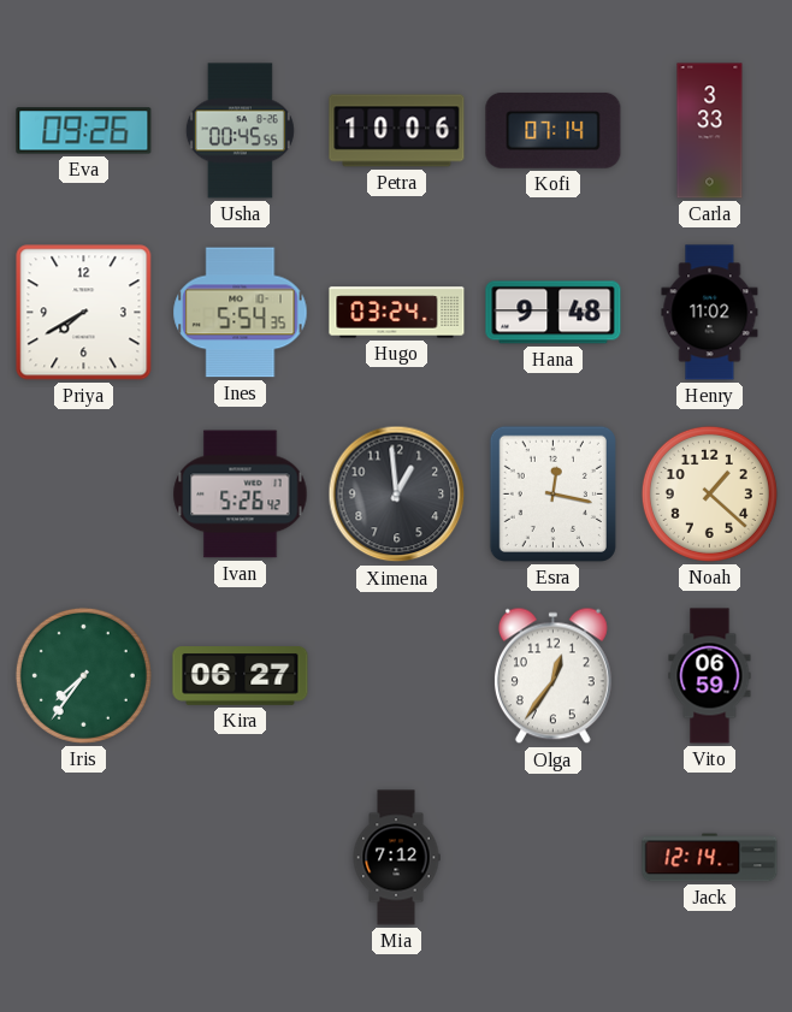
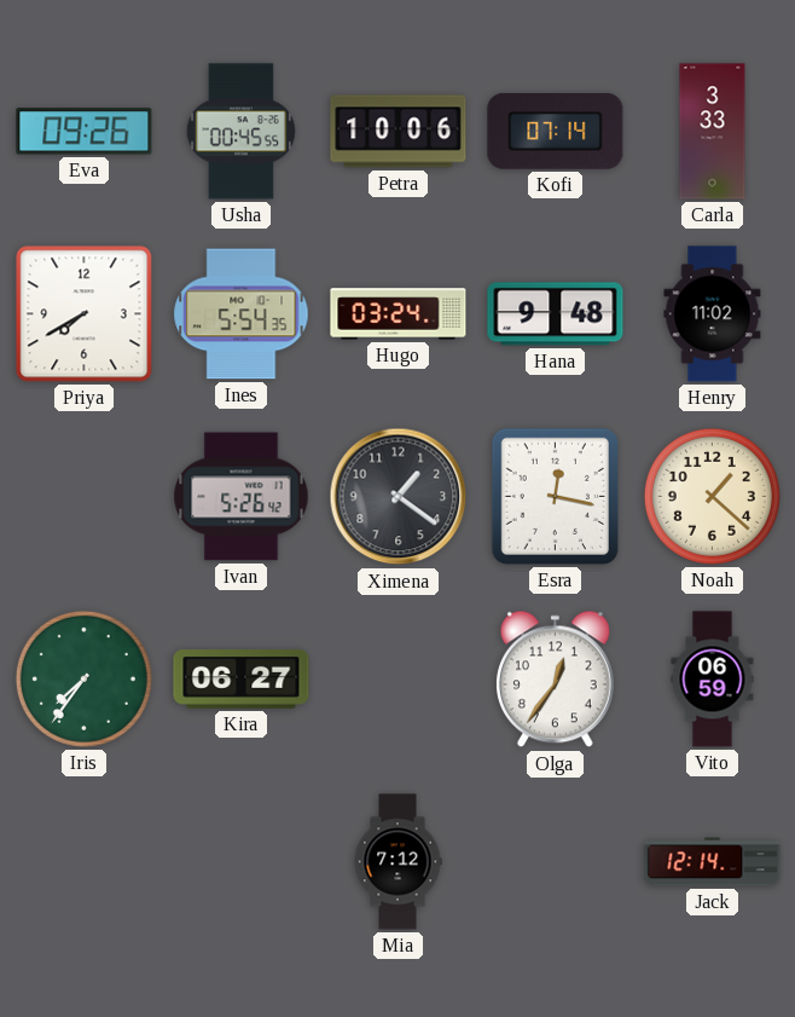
Ximena: 12:59 -> 1:21
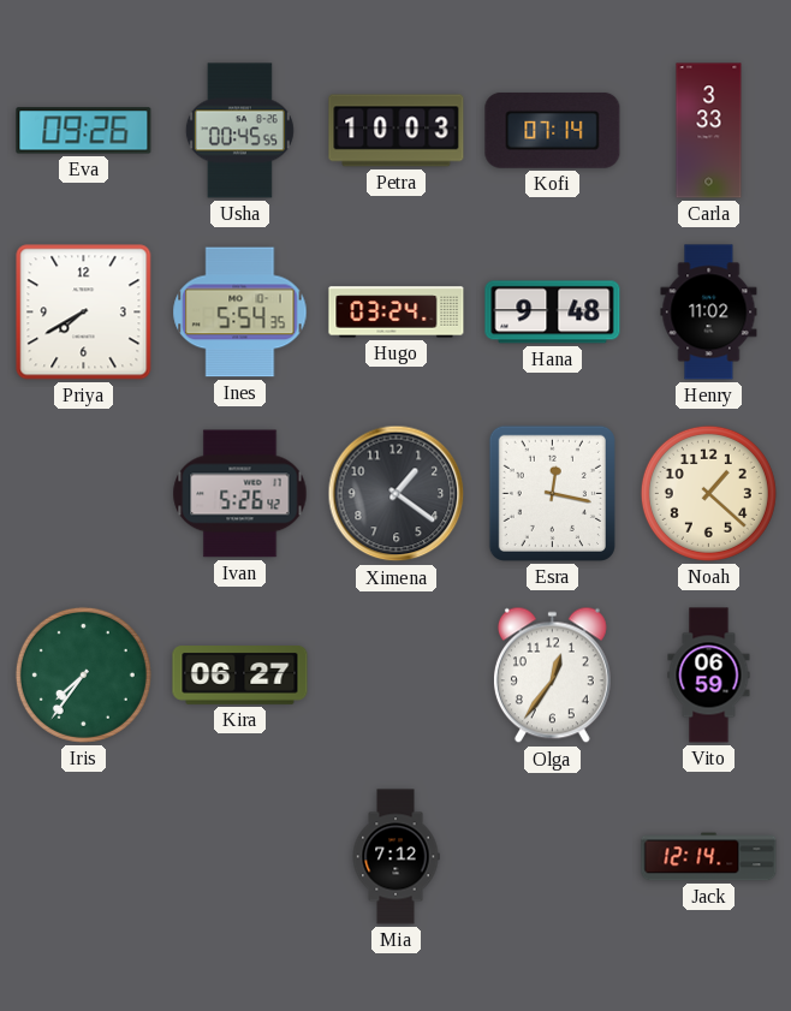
Petra: 10:06 -> 10:03
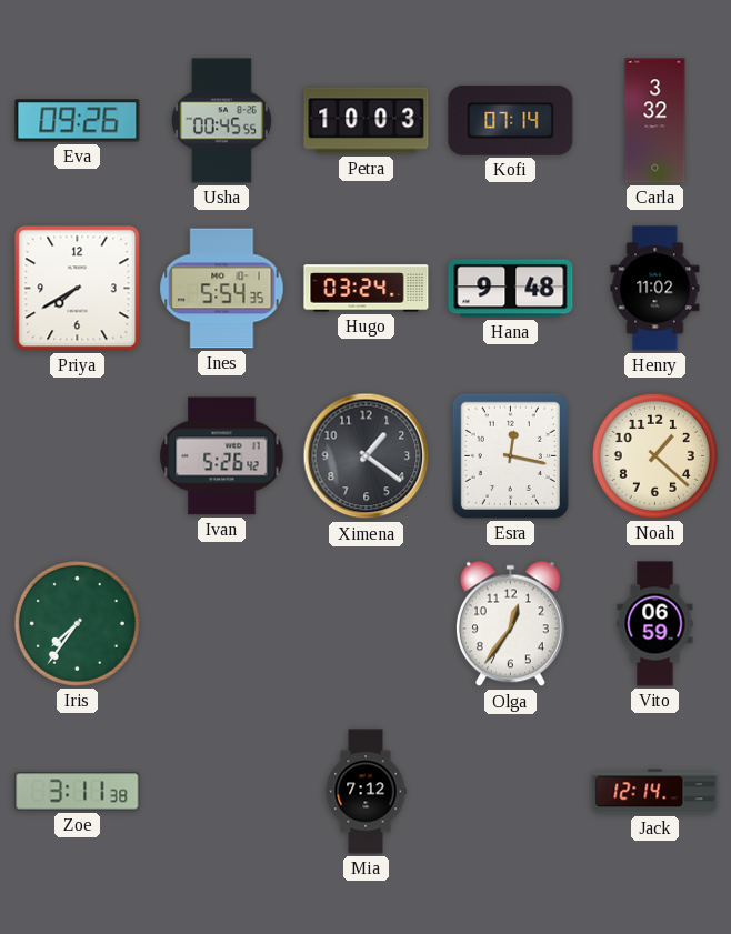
Carla: 3:33 -> 3:32
Kira: 06:27 -> none
Zoe: none -> 3:11
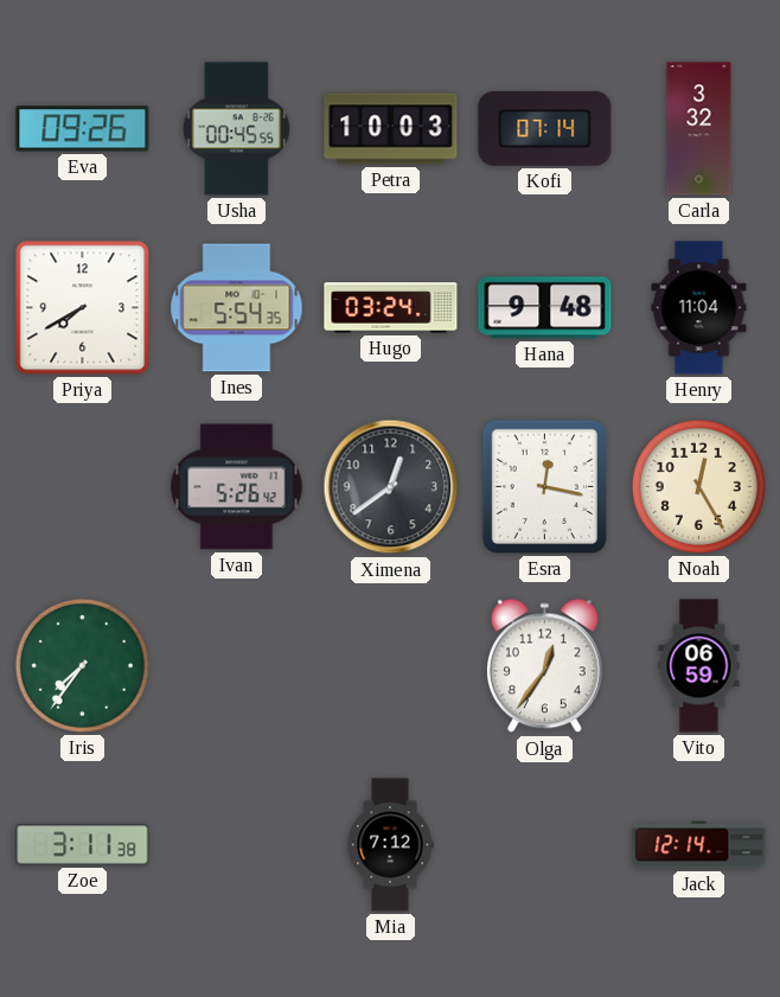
Henry: 11:02 -> 11:04
Ximena: 1:21 -> 12:39
Noah: 1:22 -> 12:25
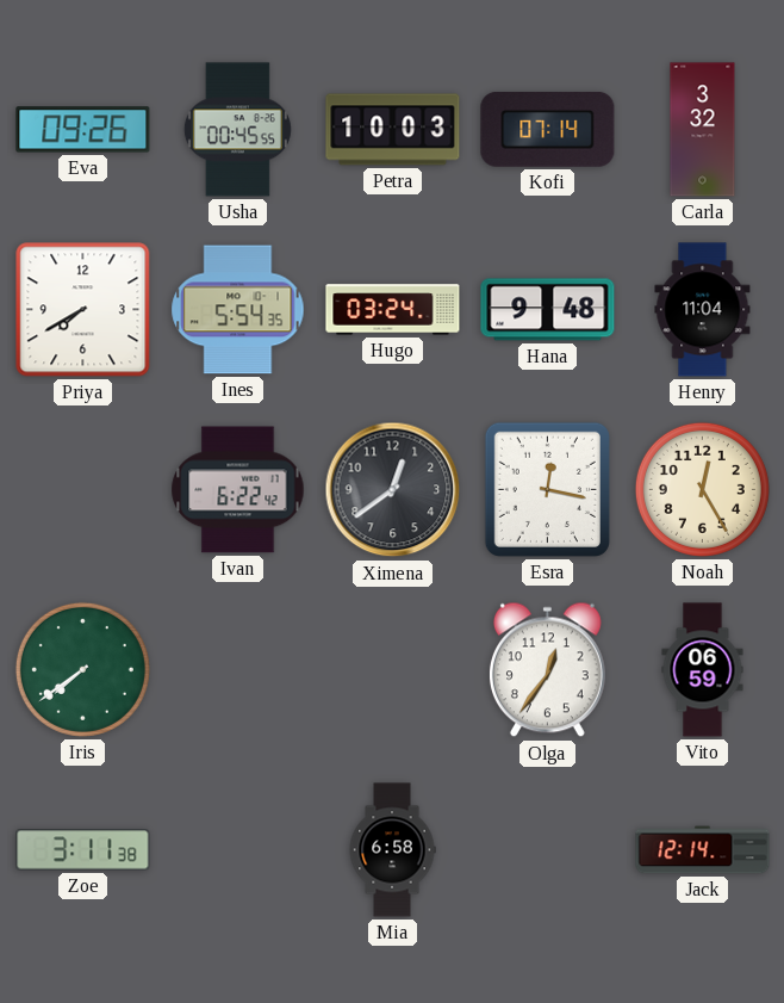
Ivan: 5:26 -> 6:22
Iris: 7:36 -> 7:39
Mia: 7:12 -> 6:58
